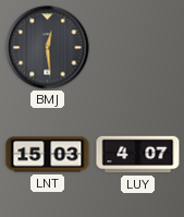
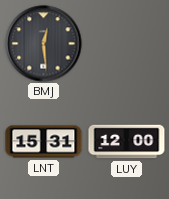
LNT: 15:03 -> 15:31
LUY: 4:07 -> 12:00
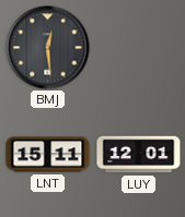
LNT: 15:31 -> 15:11
LUY: 12:00 -> 12:01
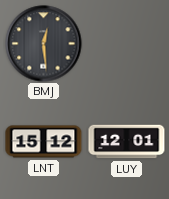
LNT: 15:11 -> 15:12
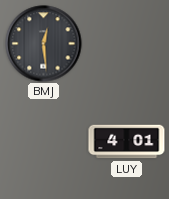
LNT: 15:12 -> none
LUY: 12:01 -> 4:01
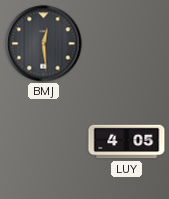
LUY: 4:01 -> 4:05
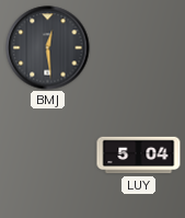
LUY: 4:05 -> 5:04
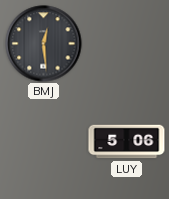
LUY: 5:04 -> 5:06
